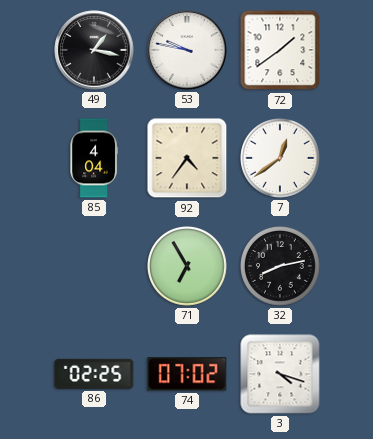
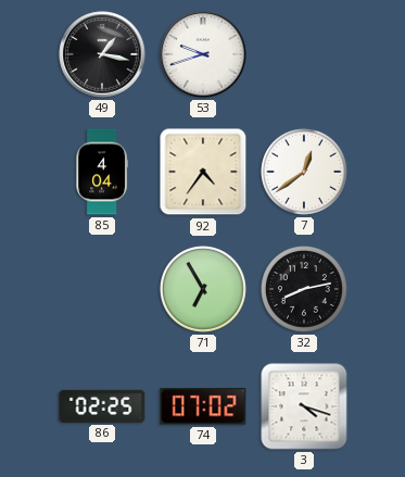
53: 9:47 -> 9:42
72: 1:39 -> none
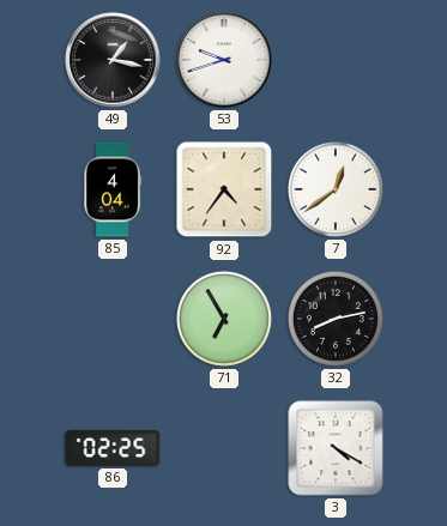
74: 07:02 -> none
3: 4:18 -> 4:20
